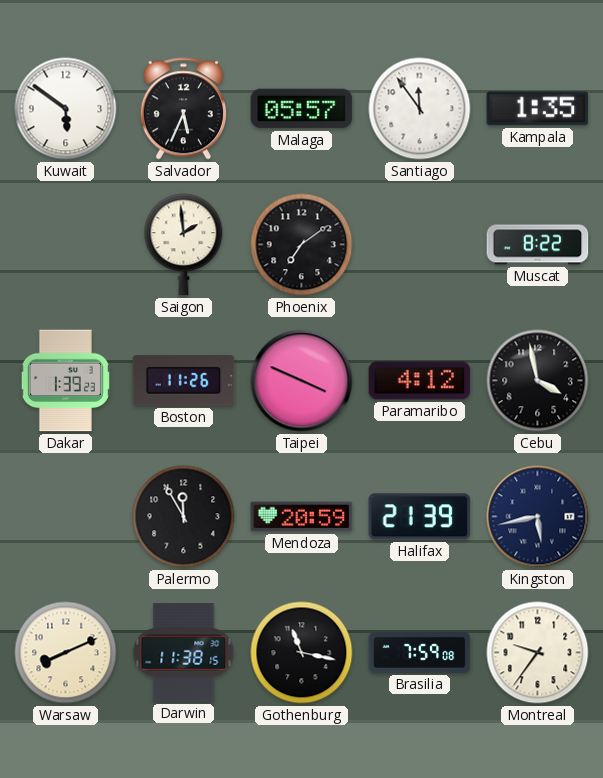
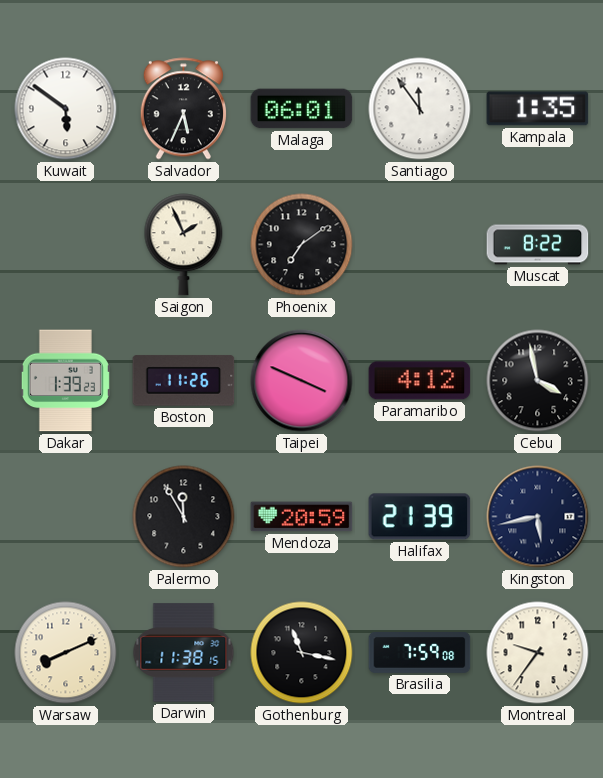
Malaga: 05:57 -> 06:01
Saigon: 1:59 -> 1:56
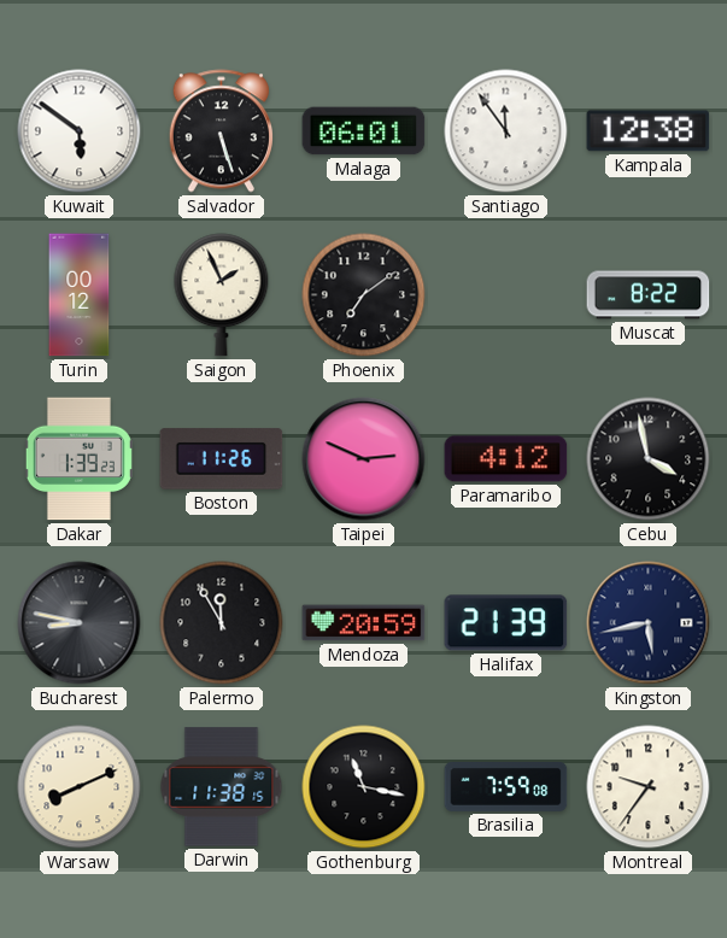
Salvador: 5:34 -> 5:27
Kampala: 1:35 -> 12:38
Turin: none -> 00:12
Taipei: 3:49 -> 2:49
Bucharest: none -> 8:47
